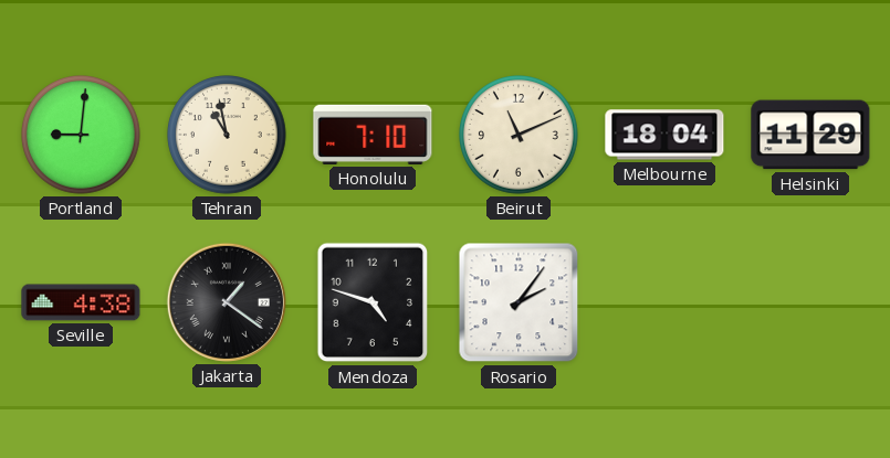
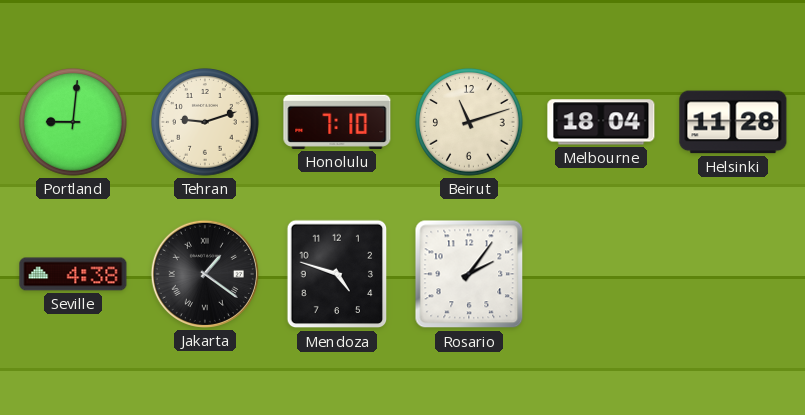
Tehran: 10:58 -> 9:12
Beirut: 11:11 -> 11:12
Helsinki: 11:29 -> 11:28
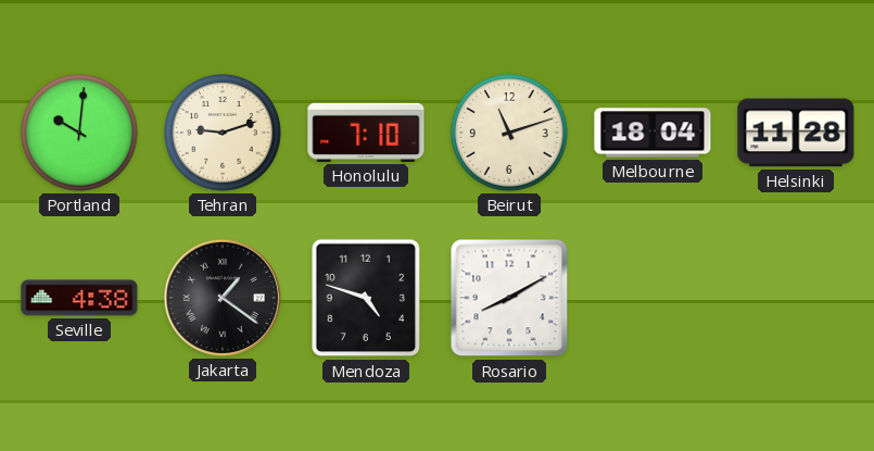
Portland: 9:01 -> 10:01
Rosario: 2:06 -> 8:10
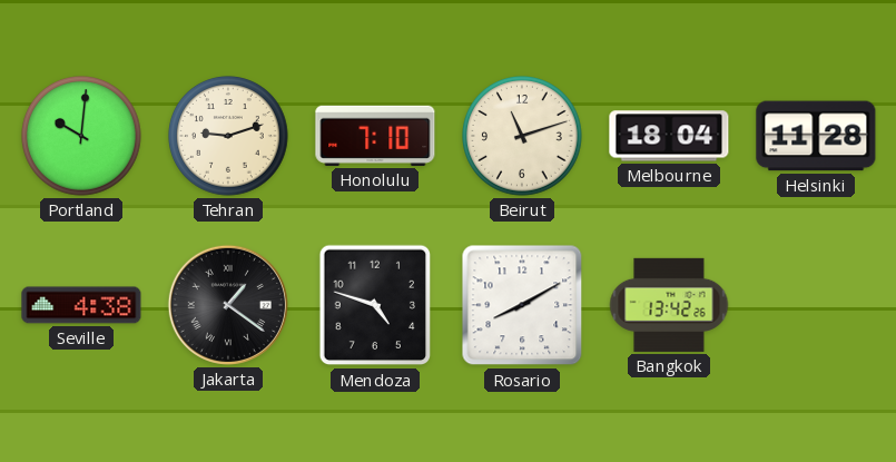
Bangkok: none -> 13:42
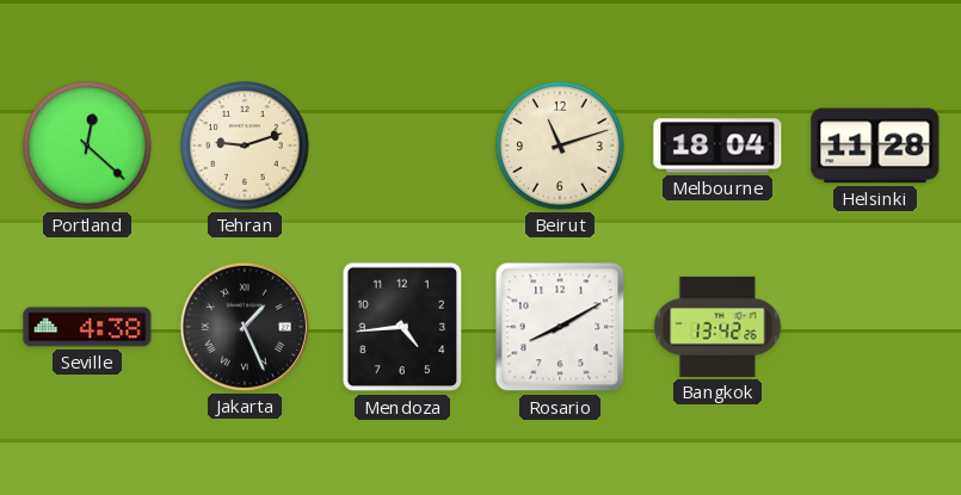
Portland: 10:01 -> 12:22
Honolulu: 7:10 -> none
Jakarta: 1:21 -> 1:26
Mendoza: 4:48 -> 4:44
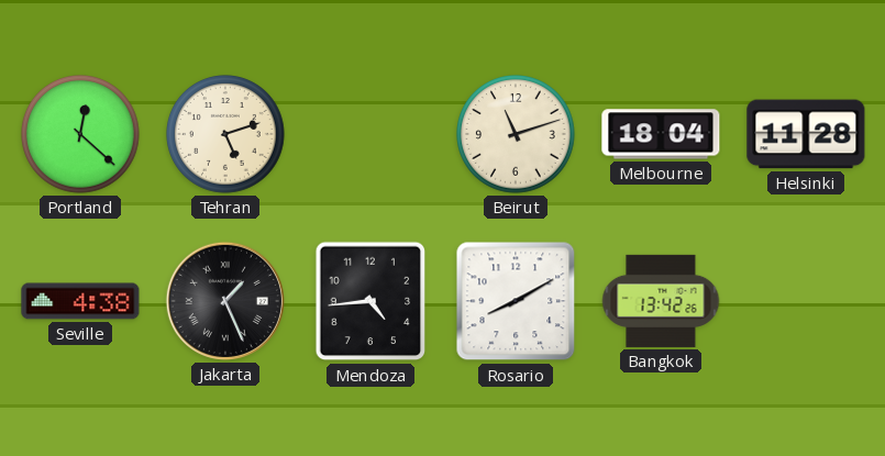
Tehran: 9:12 -> 5:12
